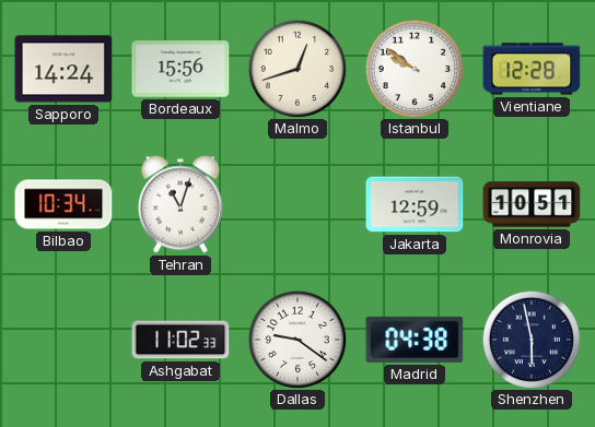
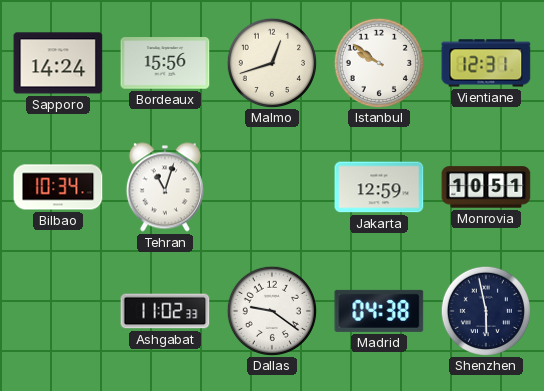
Vientiane: 12:28 -> 12:31
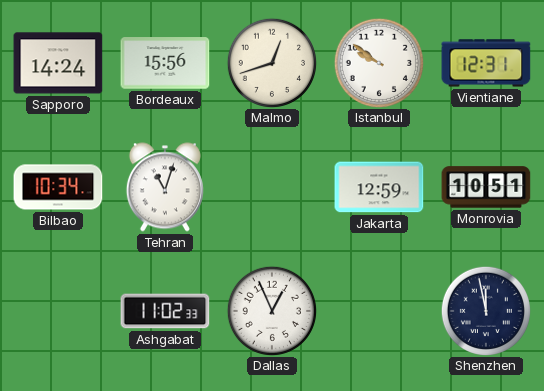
Dallas: 9:21 -> 12:56
Madrid: 04:38 -> none
Shenzhen: 5:58 -> 11:58
